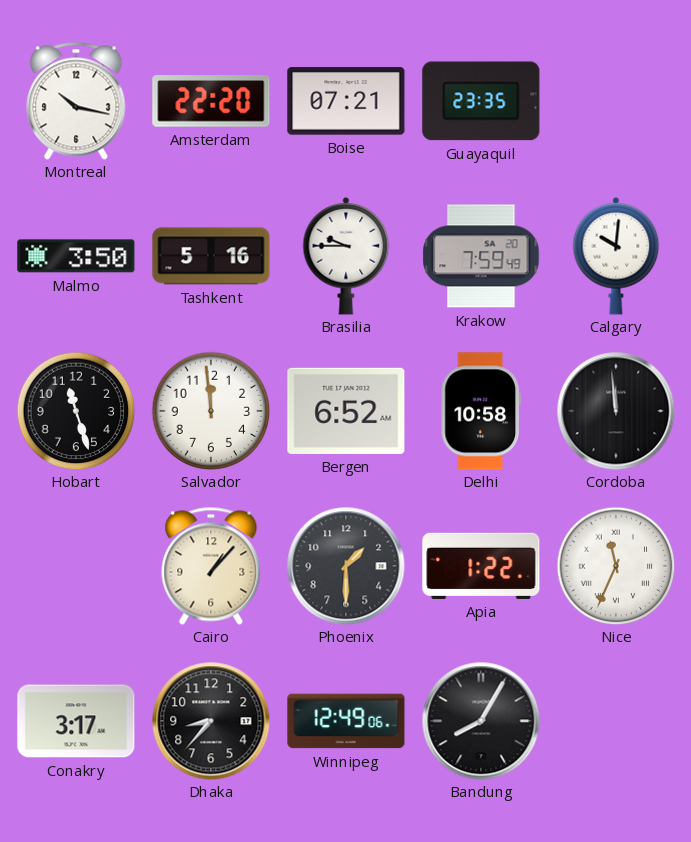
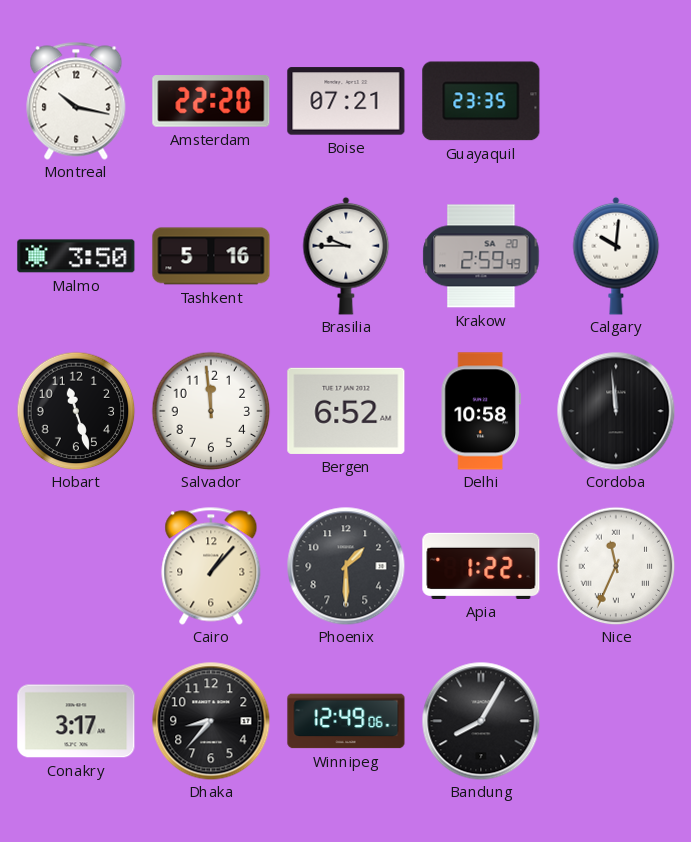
Krakow: 7:59 -> 2:59
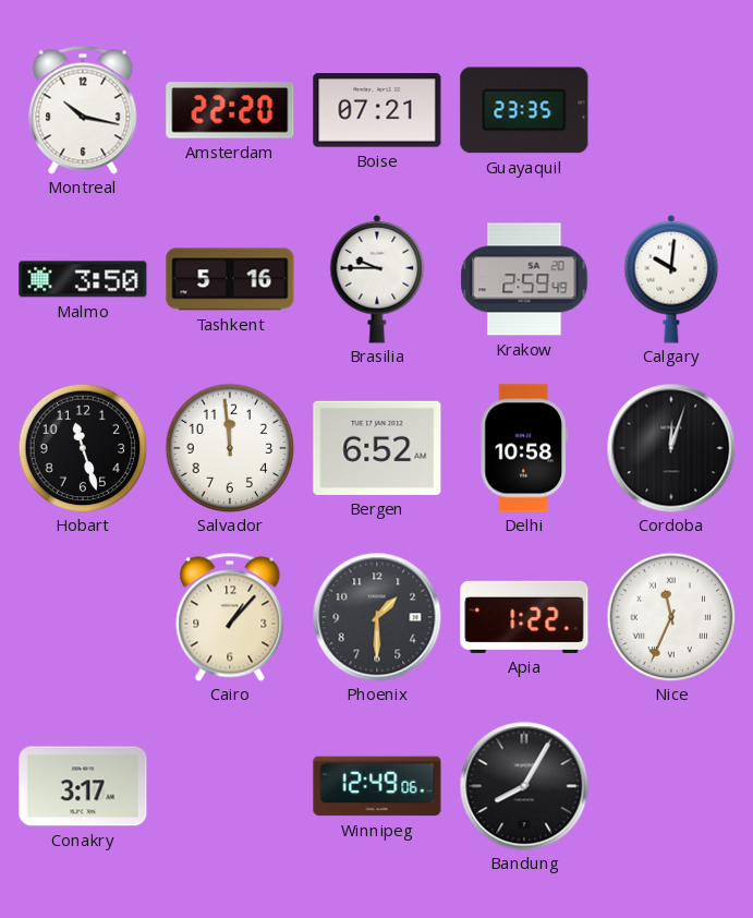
Cordoba: 11:59 -> 12:03
Dhaka: 8:37 -> none
